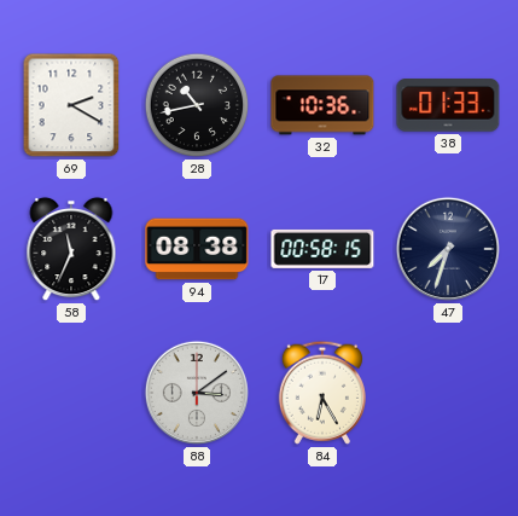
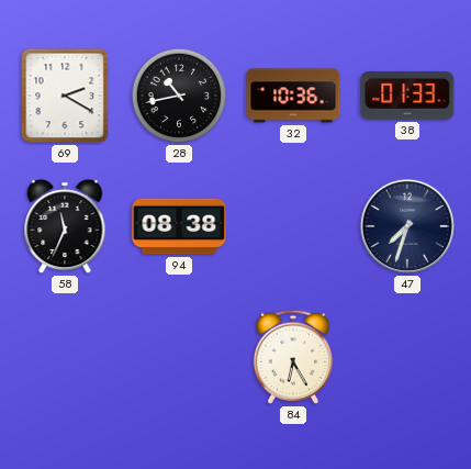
17: 00:58 -> none
88: 3:09 -> none
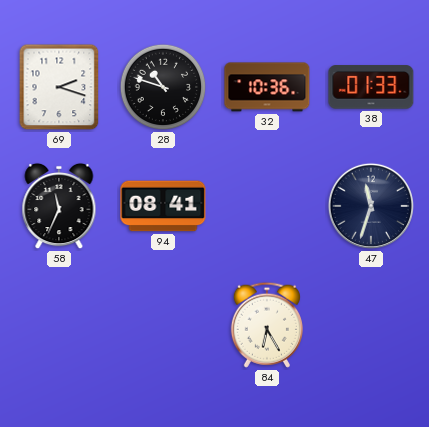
69: 2:20 -> 2:18
28: 10:43 -> 10:48
94: 08:38 -> 08:41
47: 7:33 -> 11:33
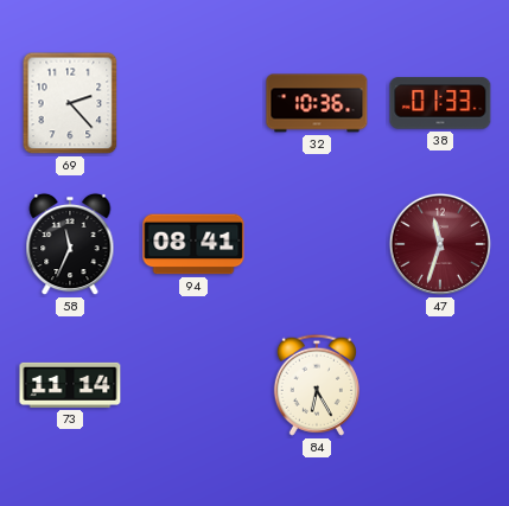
69: 2:18 -> 2:23
28: 10:48 -> none
47 dial: navy -> burgundy
73: none -> 11:14
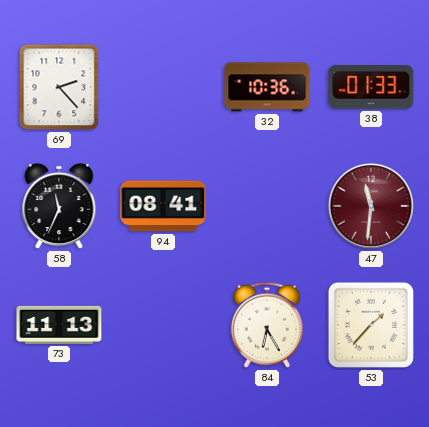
47: 11:33 -> 11:31
73: 11:14 -> 11:13
53: none -> 1:37
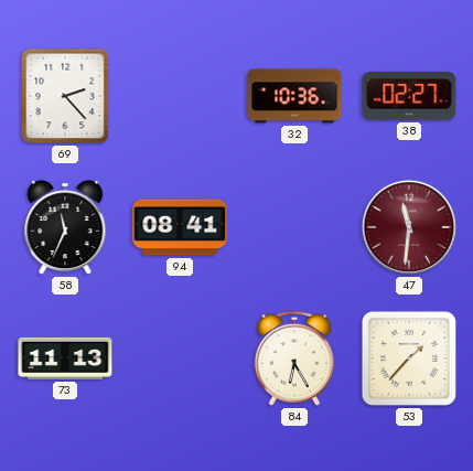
38: 01:33 -> 02:27
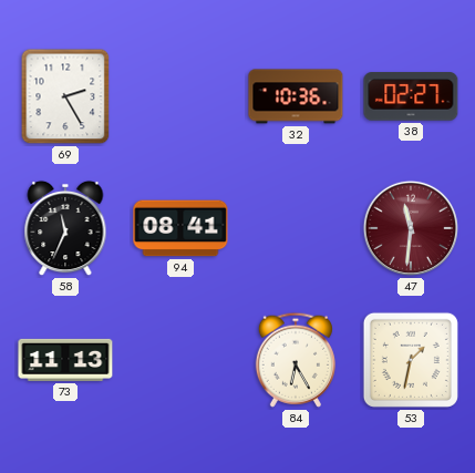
69: 2:23 -> 2:25
53: 1:37 -> 1:32
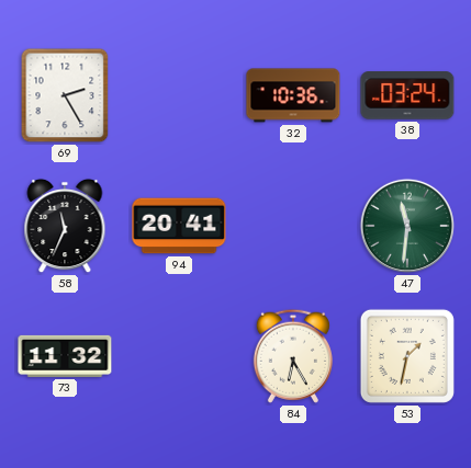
38: 02:27 -> 03:24
94: 08:41 -> 20:41
47 dial: burgundy -> green
73: 11:13 -> 11:32
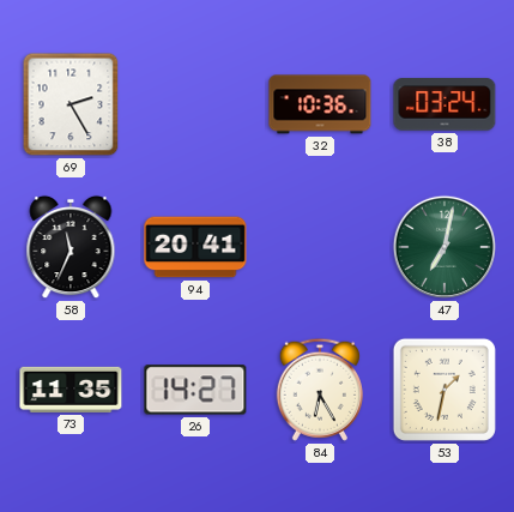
47: 11:31 -> 7:02
73: 11:32 -> 11:35
26: none -> 14:27
